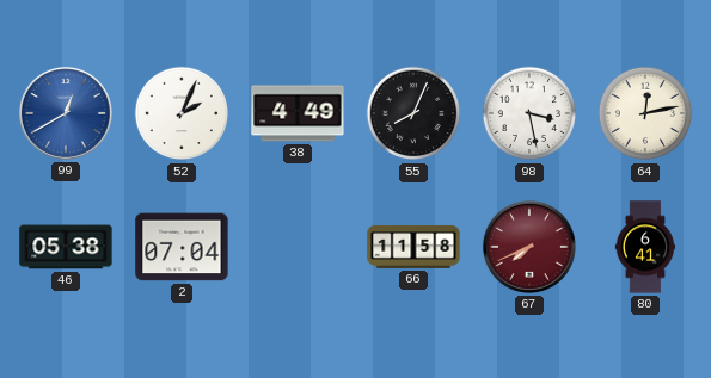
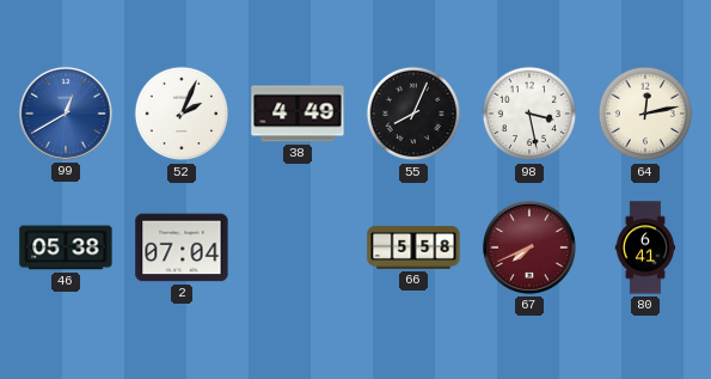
66: 11:58 -> 5:58
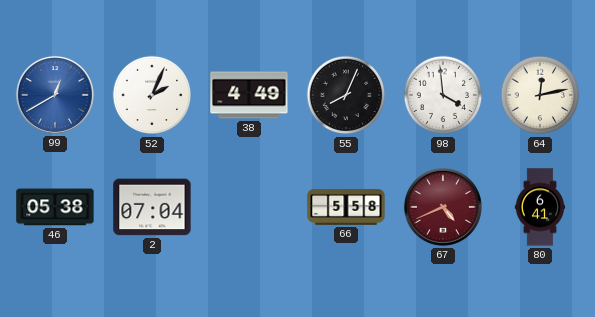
98: 3:28 -> 3:59
67: 7:41 -> 4:41
